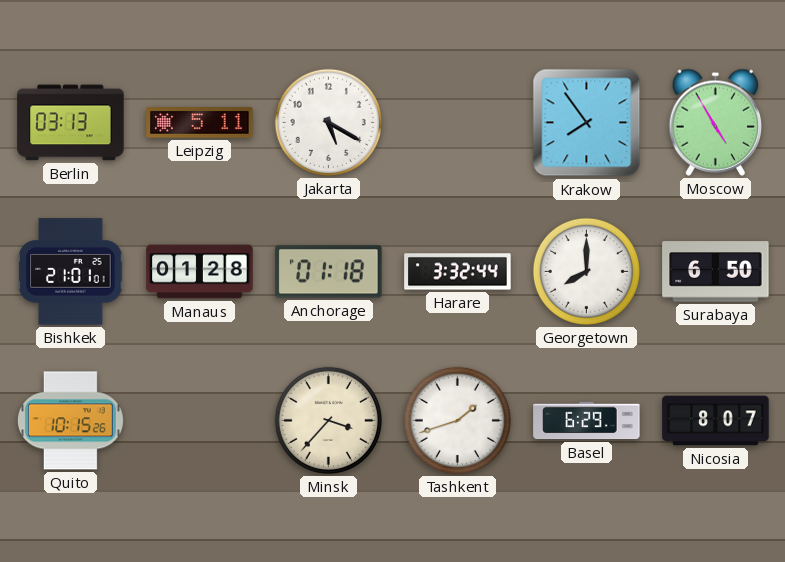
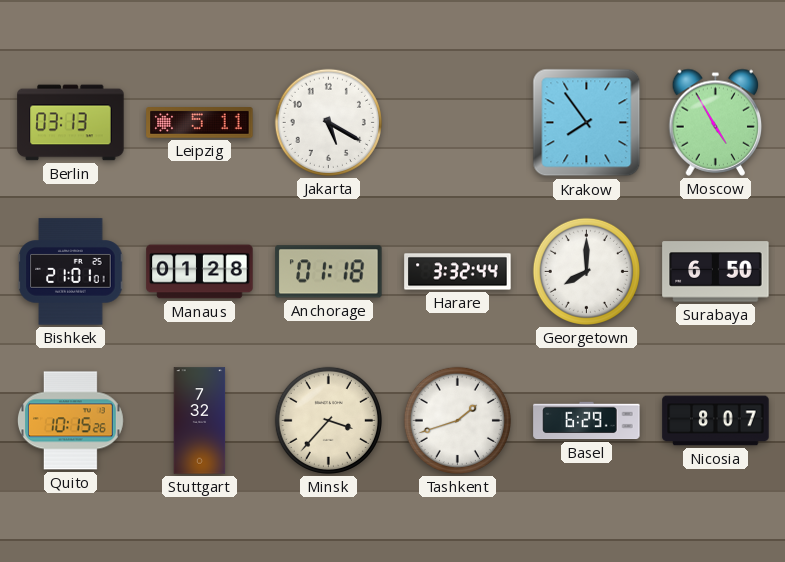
Stuttgart: none -> 7:32
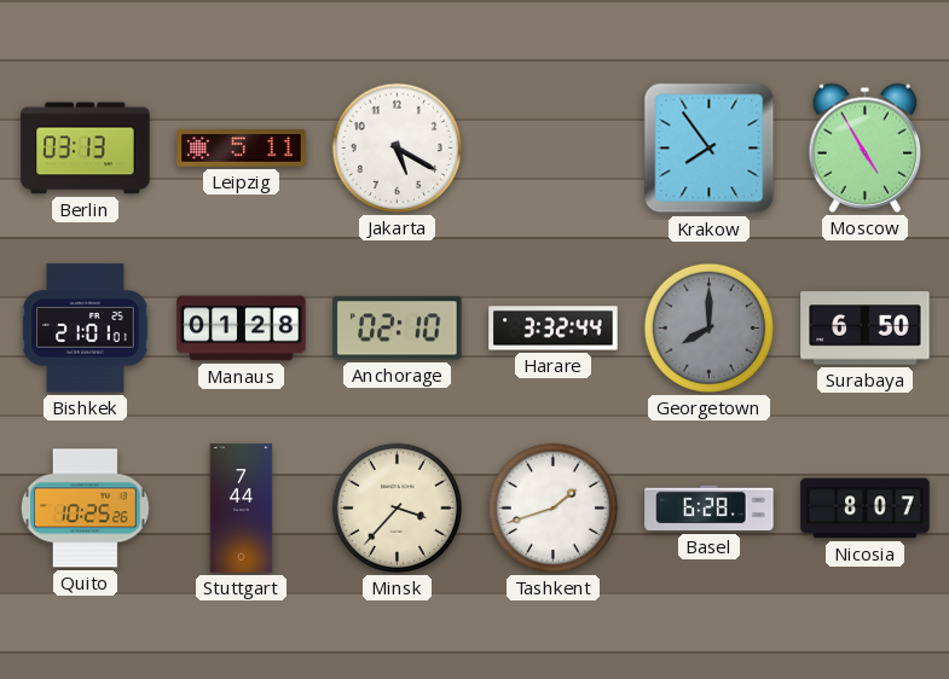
Anchorage: 01:18 -> 02:10
Georgetown dial: white -> grey
Quito: 10:15 -> 10:25
Stuttgart: 7:32 -> 7:44
Basel: 6:29 -> 6:28
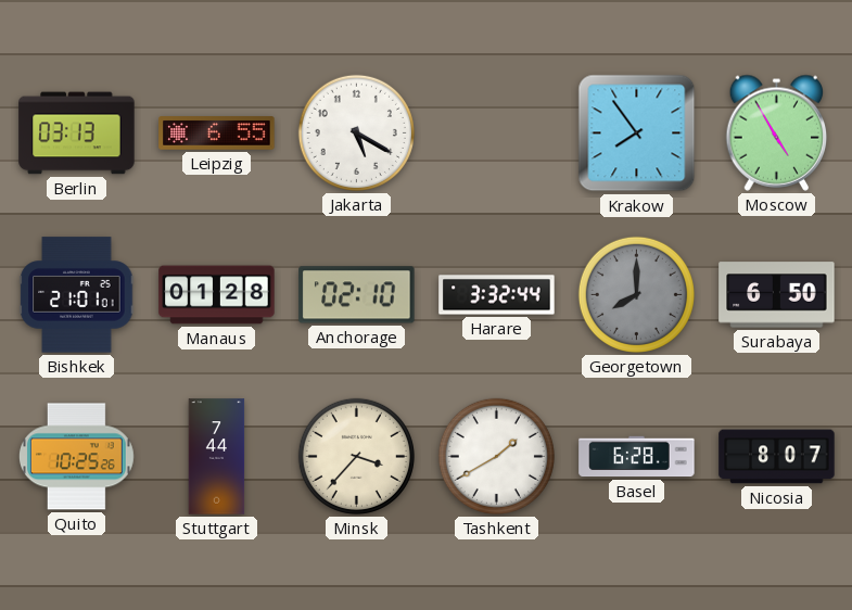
Leipzig: 5:11 -> 6:55
Tashkent: 1:42 -> 1:40
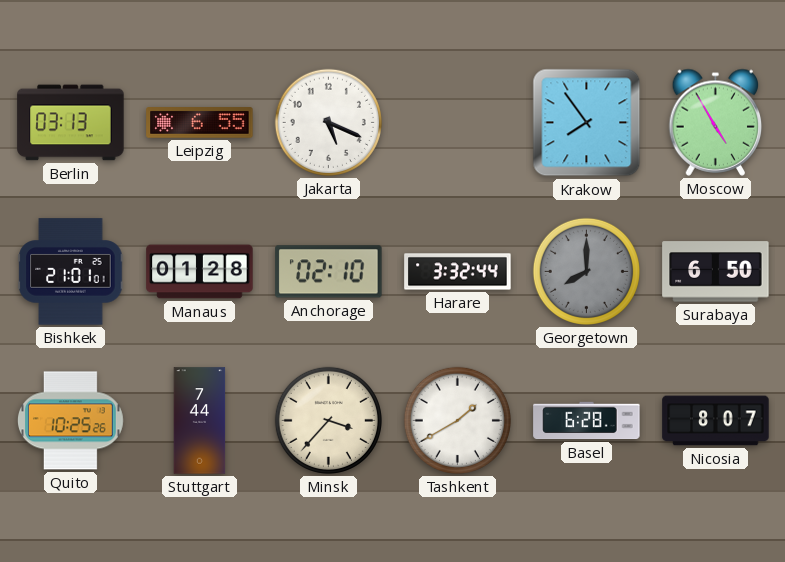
Jakarta: 5:20 -> 5:19
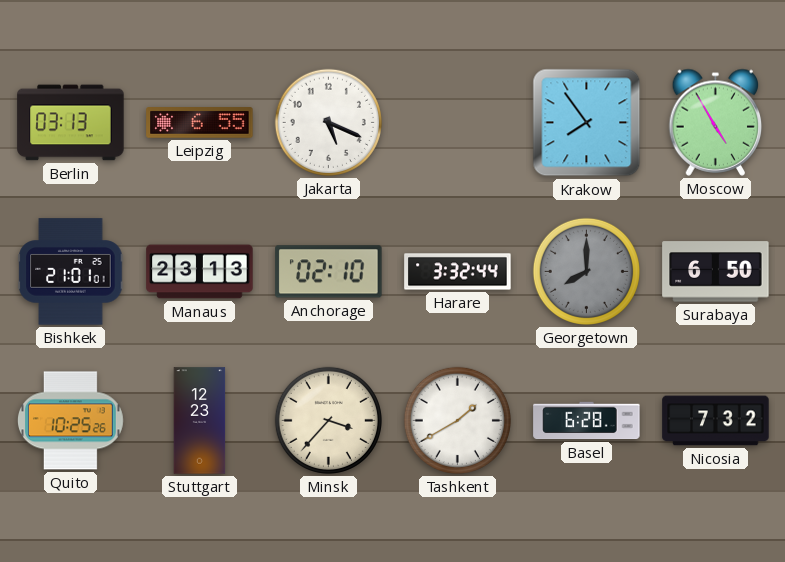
Manaus: 01:28 -> 23:13
Stuttgart: 7:44 -> 12:23
Nicosia: 8:07 -> 7:32
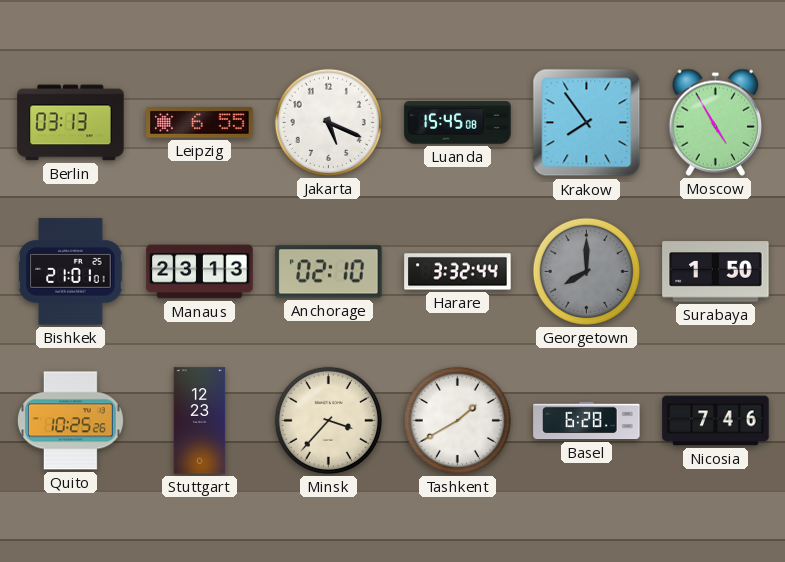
Luanda: none -> 15:45
Surabaya: 6:50 -> 1:50
Nicosia: 7:32 -> 7:46
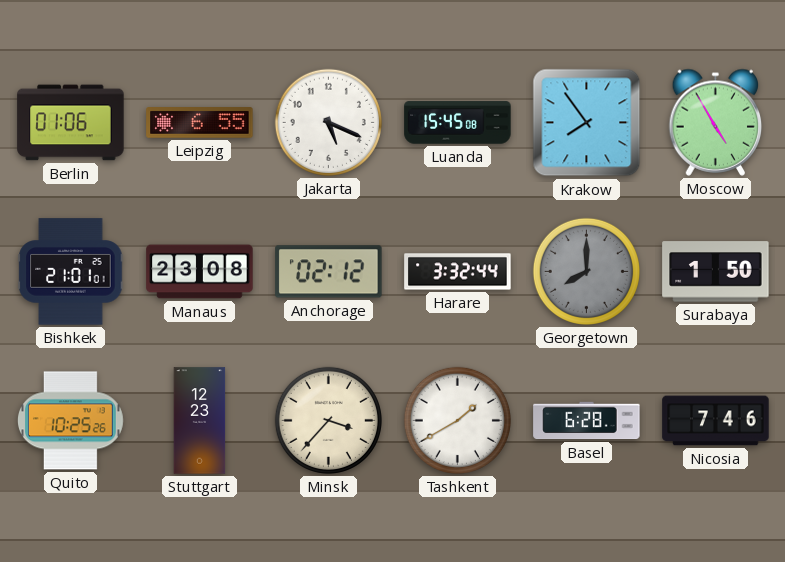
Berlin: 03:13 -> 01:06
Manaus: 23:13 -> 23:08
Anchorage: 02:10 -> 02:12
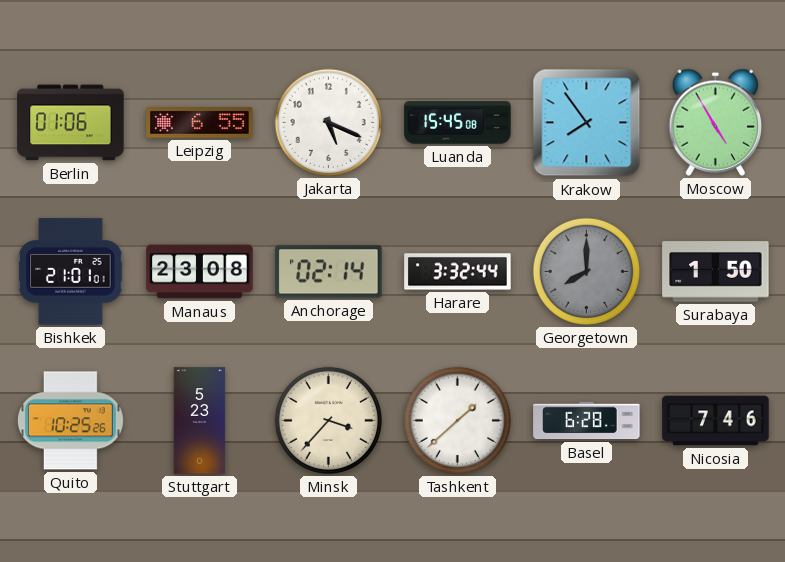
Anchorage: 02:12 -> 02:14
Stuttgart: 12:23 -> 5:23
Tashkent: 1:40 -> 1:38
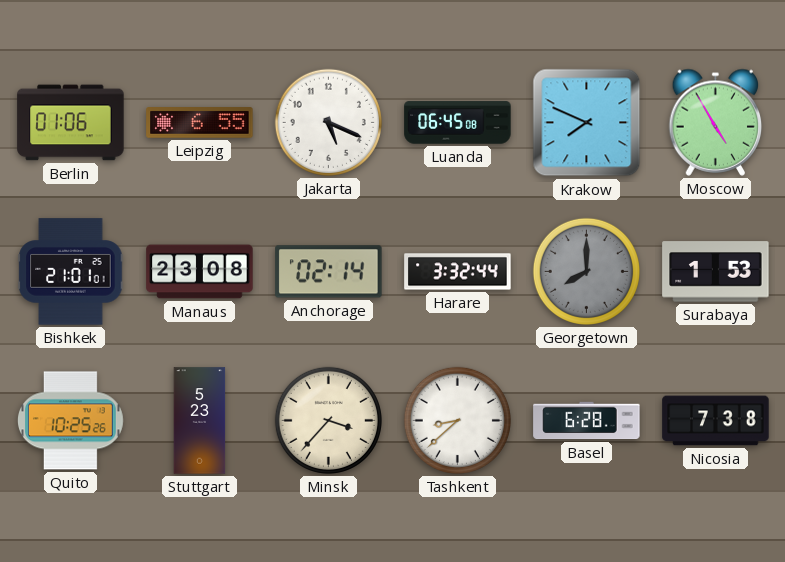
Luanda: 15:45 -> 06:45
Krakow: 7:54 -> 7:49
Surabaya: 1:50 -> 1:53
Tashkent: 1:38 -> 8:38
Nicosia: 7:46 -> 7:38
